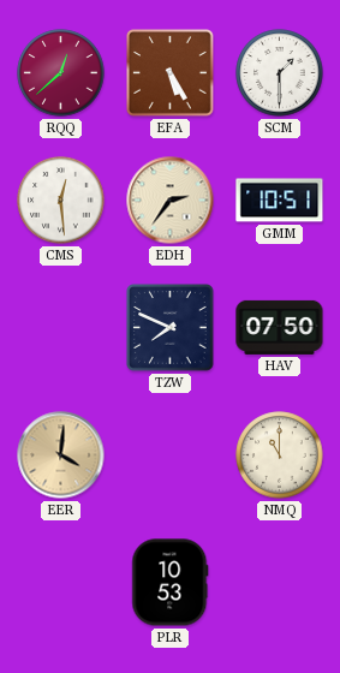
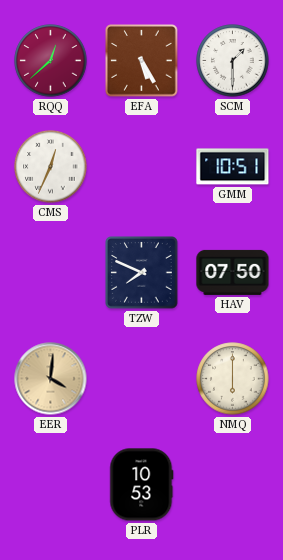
CMS: 12:29 -> 12:34
EDH: 2:36 -> none
NMQ: 11:00 -> 6:00
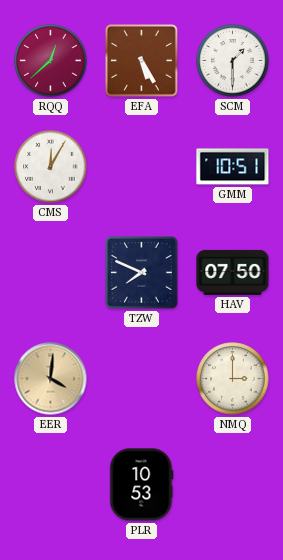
CMS: 12:34 -> 12:05
NMQ: 6:00 -> 3:00
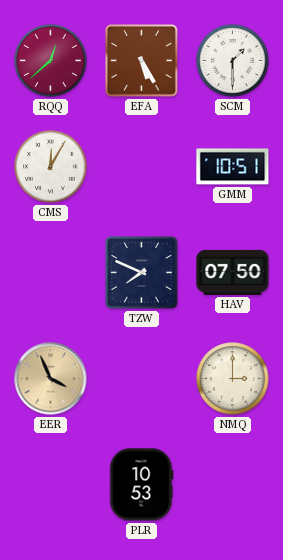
EER: 4:01 -> 3:56
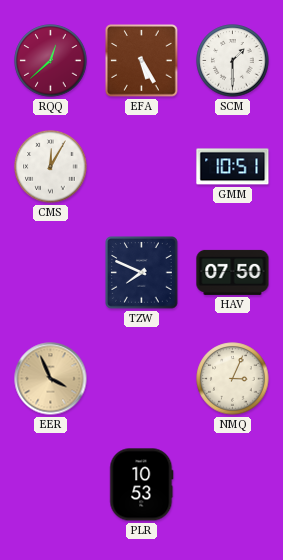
NMQ: 3:00 -> 3:04
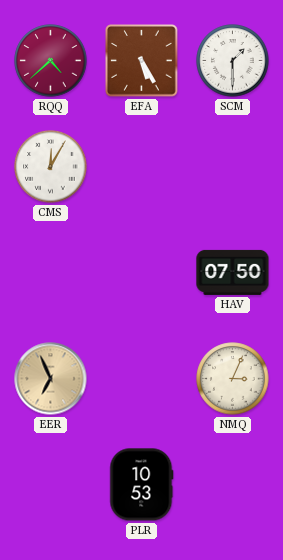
RQQ: 12:38 -> 4:38
GMM: 10:51 -> none
TZW: 7:49 -> none
EER: 3:56 -> 6:56
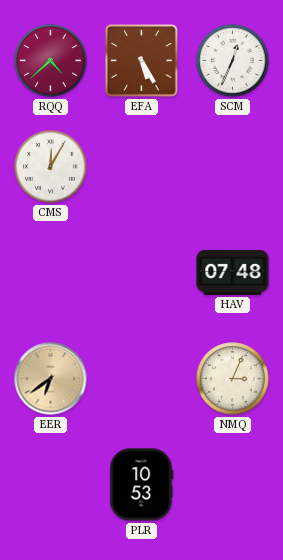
SCM: 1:30 -> 12:34
HAV: 07:50 -> 07:48
EER: 6:56 -> 6:39
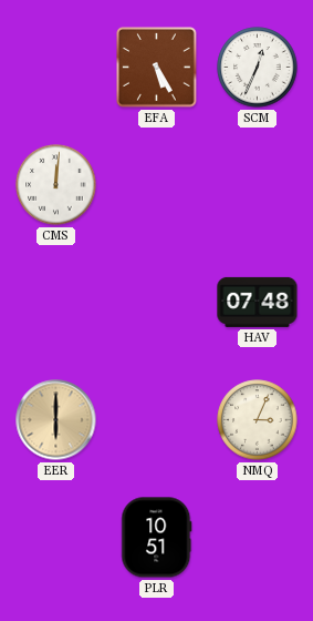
RQQ: 4:38 -> none
CMS: 12:05 -> 12:01
EER: 6:39 -> 6:00
PLR: 10:53 -> 10:51
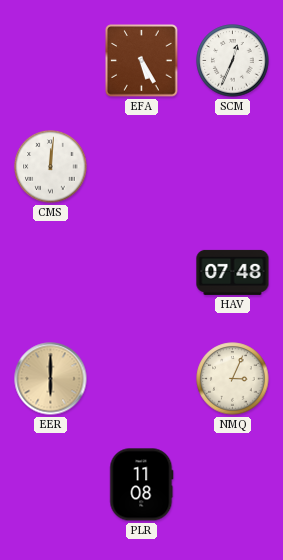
PLR: 10:51 -> 11:08
